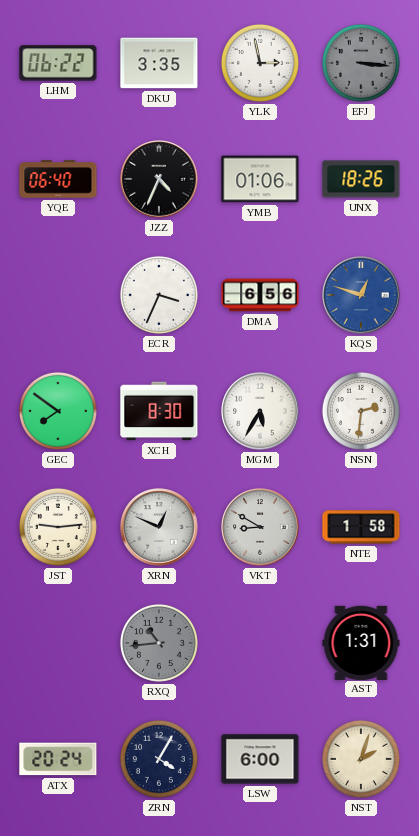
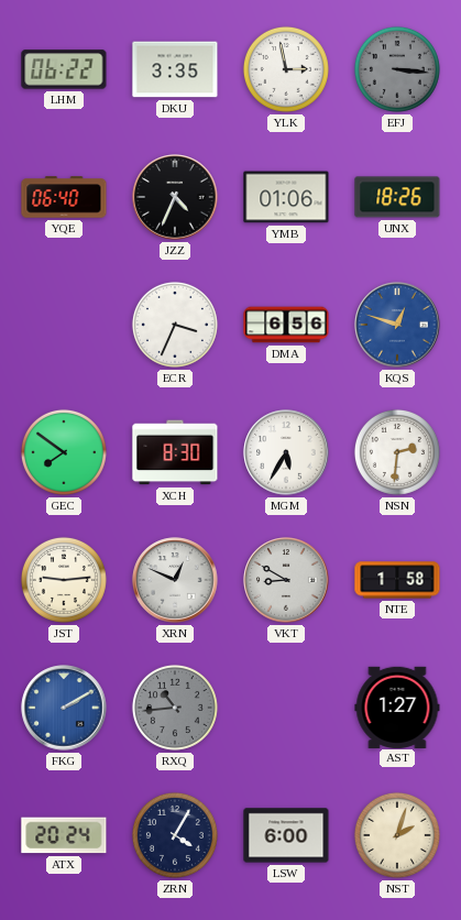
FKG: none -> 2:10
AST: 1:31 -> 1:27
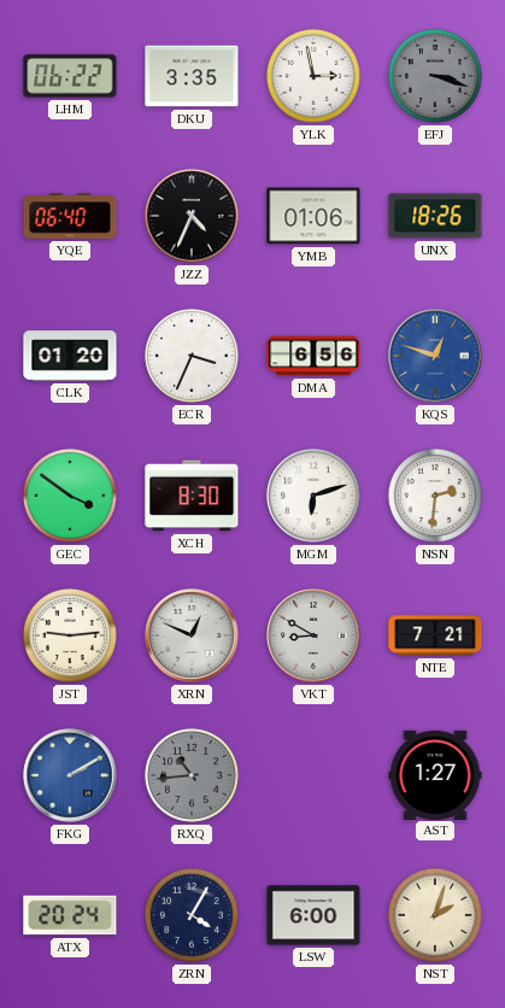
EFJ: 3:16 -> 3:18
CLK: none -> 01:20
GEC: 7:51 -> 3:51
MGM: 5:35 -> 6:12
NTE: 1:58 -> 7:21
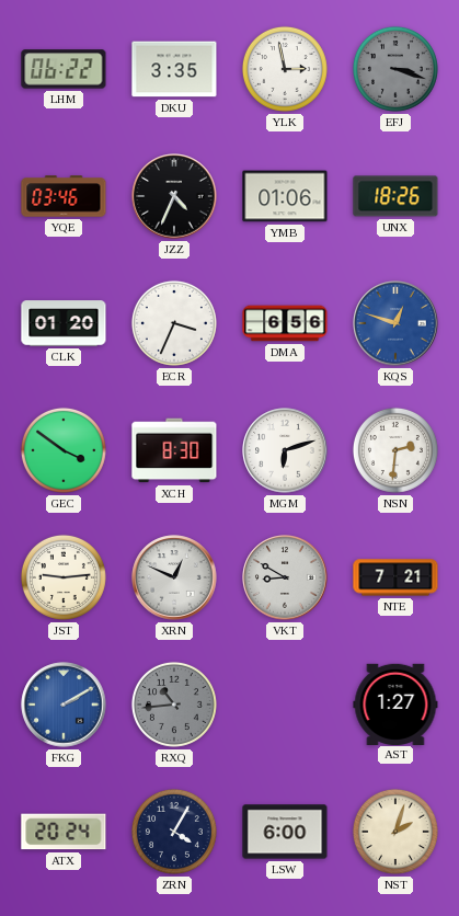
YQE: 06:40 -> 03:46
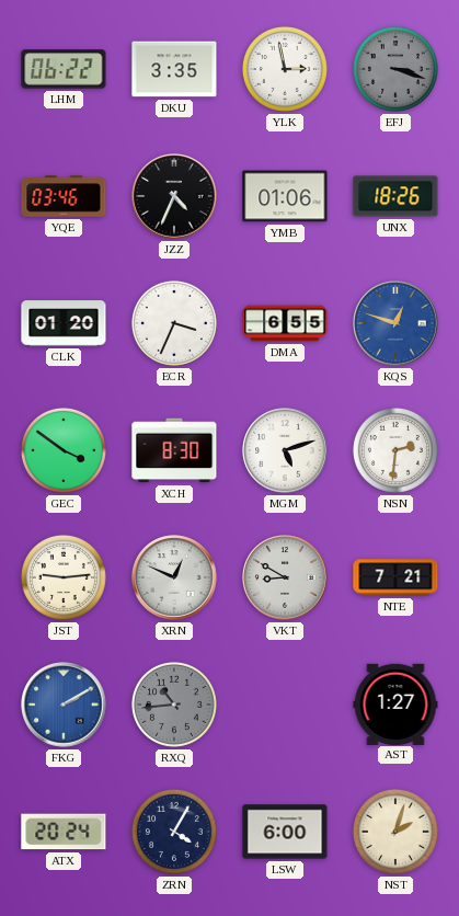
DMA: 6:56 -> 6:55
MGM: 6:12 -> 5:12
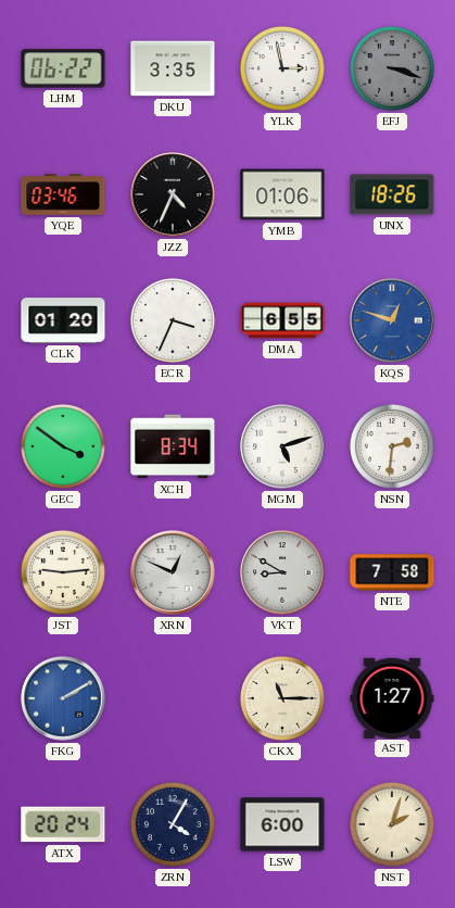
XCH: 8:30 -> 8:34
NTE: 7:21 -> 7:58
RXQ: 10:44 -> none
CKX: none -> 11:15
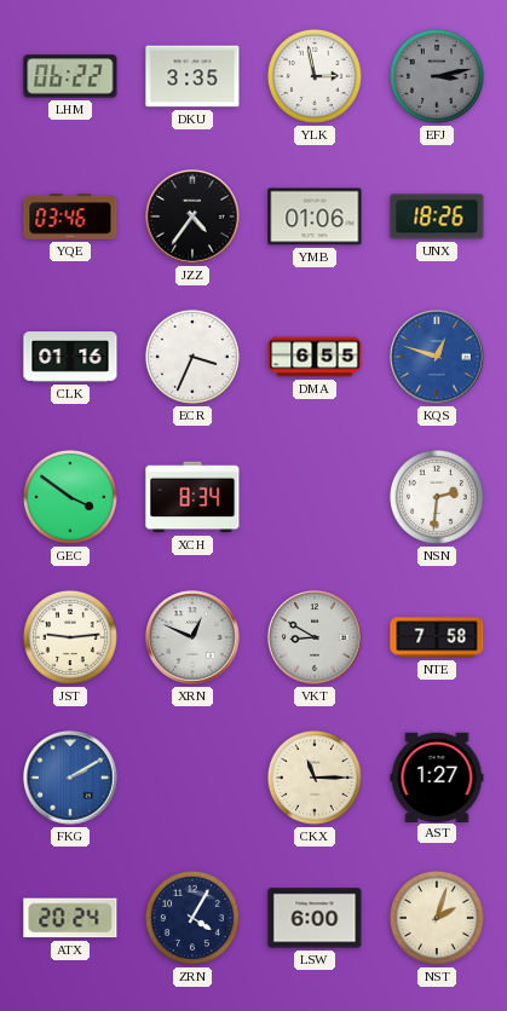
EFJ: 3:18 -> 3:13
JZZ: 4:34 -> 4:36
CLK: 01:20 -> 01:16
MGM: 5:12 -> none
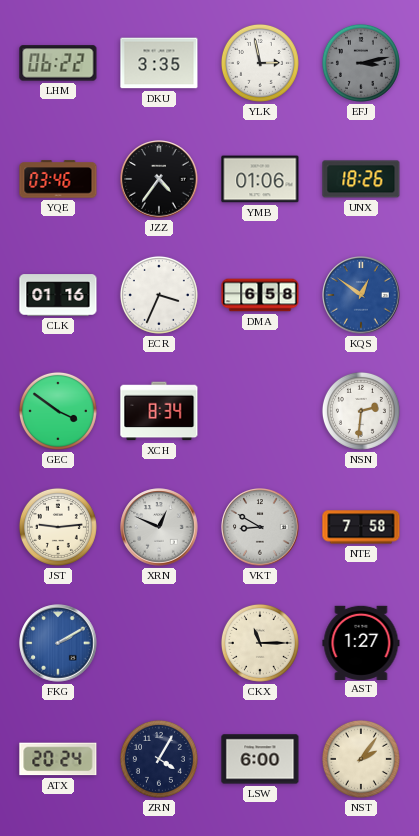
DMA: 6:55 -> 6:58
KQS: 12:48 -> 12:51
NST: 2:03 -> 2:06
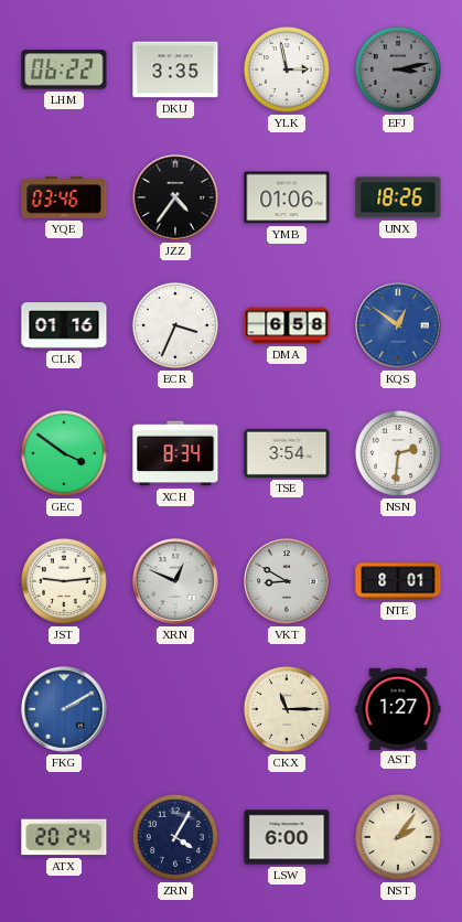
TSE: none -> 3:54
NTE: 7:58 -> 8:01
